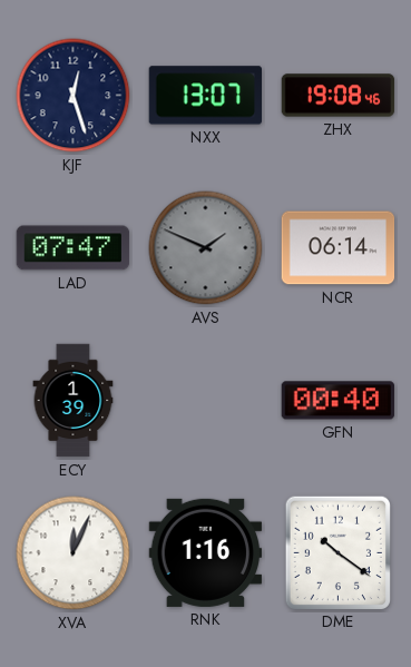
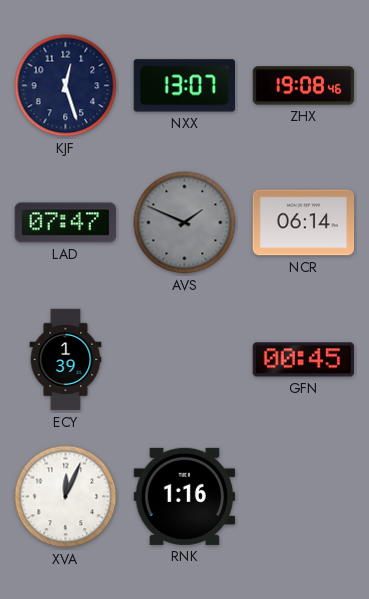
GFN: 00:40 -> 00:45
DME: 10:21 -> none
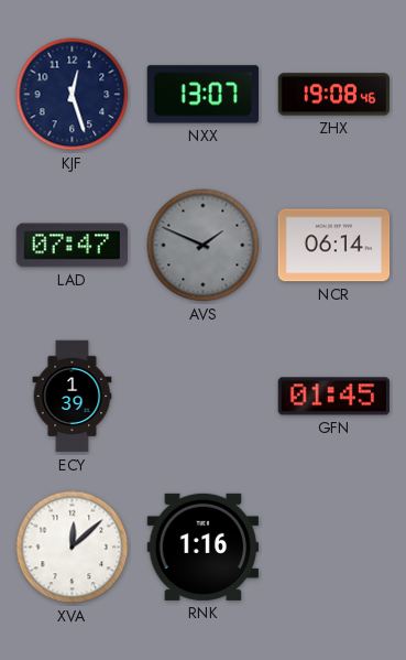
GFN: 00:45 -> 01:45
XVA: 12:04 -> 12:08
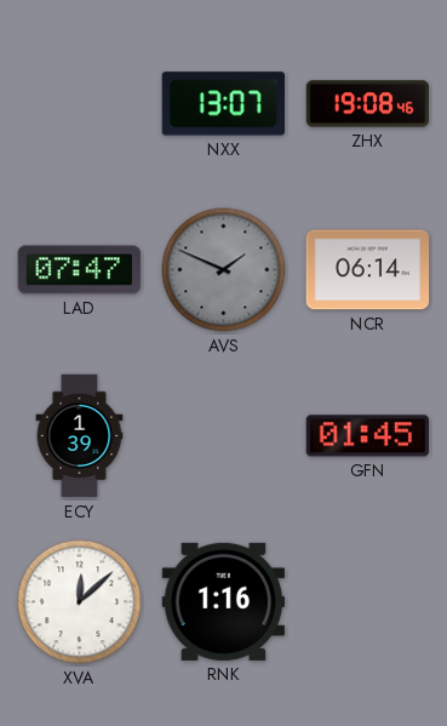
KJF: 12:27 -> none
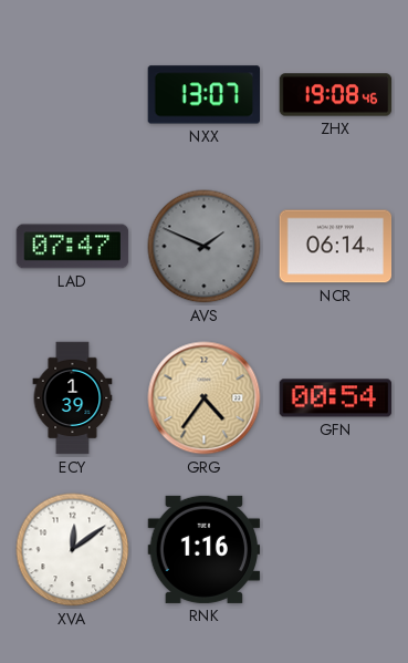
GRG: none -> 4:36
GFN: 01:45 -> 00:54
XVA: 12:08 -> 12:09
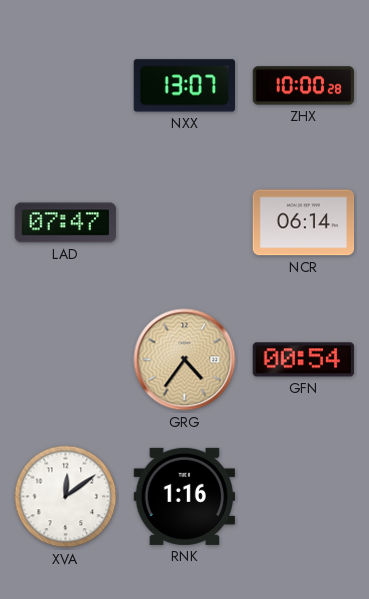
ZHX: 19:08 -> 10:00
AVS: 1:49 -> none
ECY: 1:39 -> none
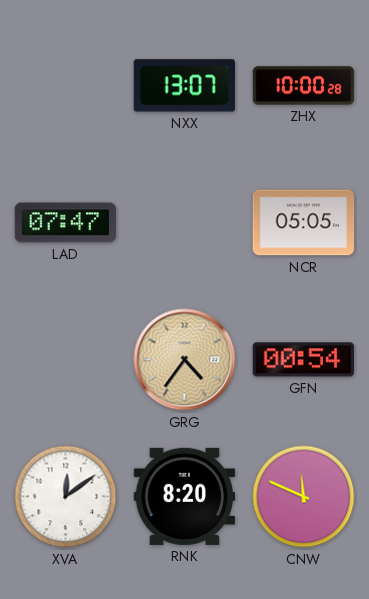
NCR: 06:14 -> 05:05
RNK: 1:16 -> 8:20
CNW: none -> 11:49
